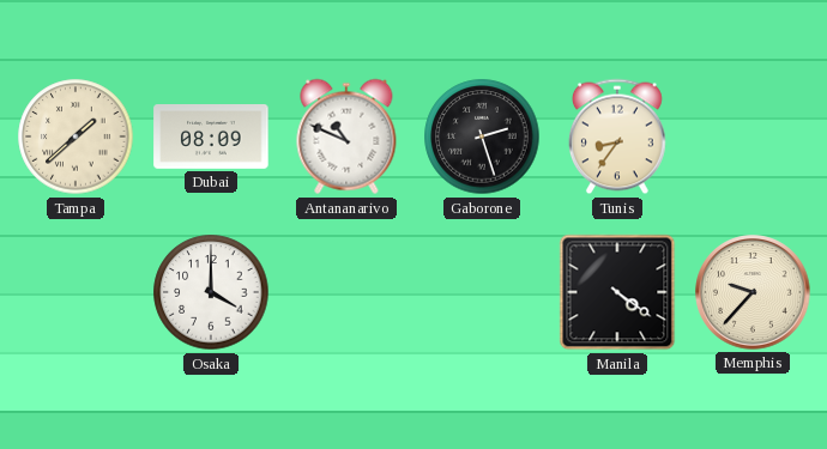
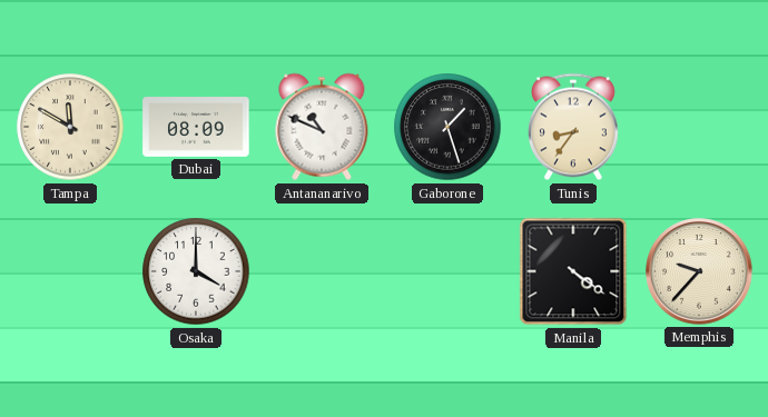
Tampa: 1:38 -> 11:50
Gaborone: 2:27 -> 1:27
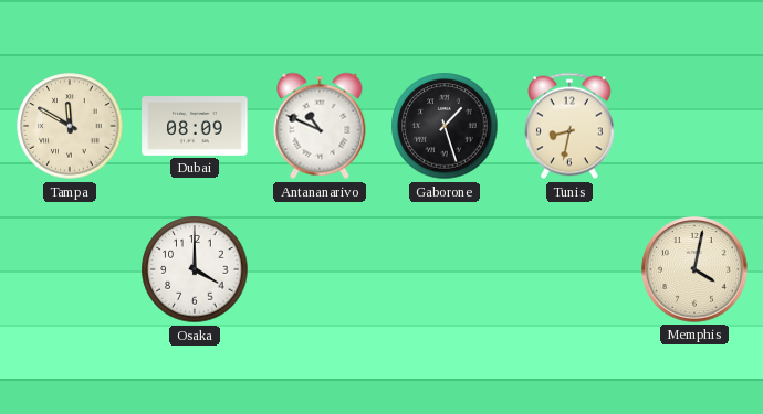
Tunis: 8:36 -> 8:32
Manila: 4:21 -> none
Memphis: 9:37 -> 4:02
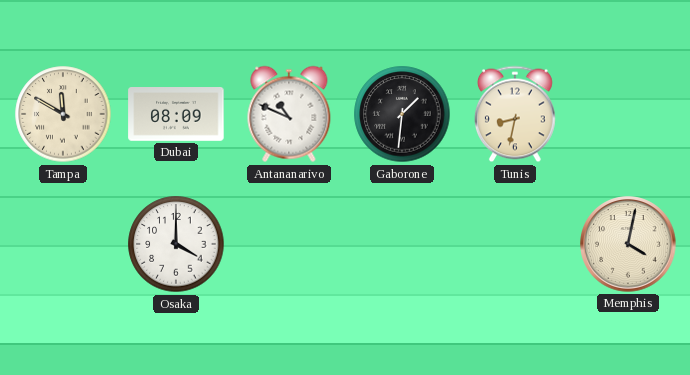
Gaborone: 1:27 -> 1:31
